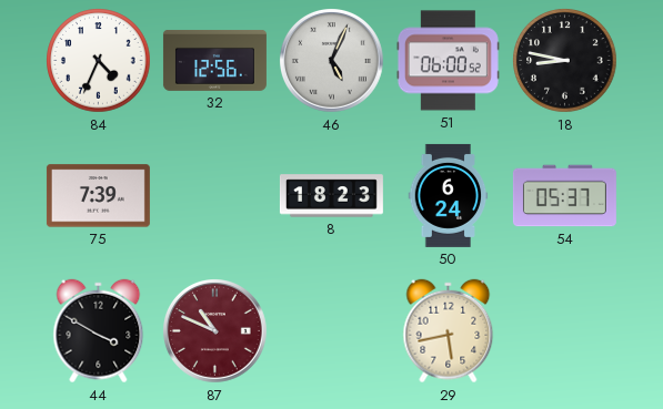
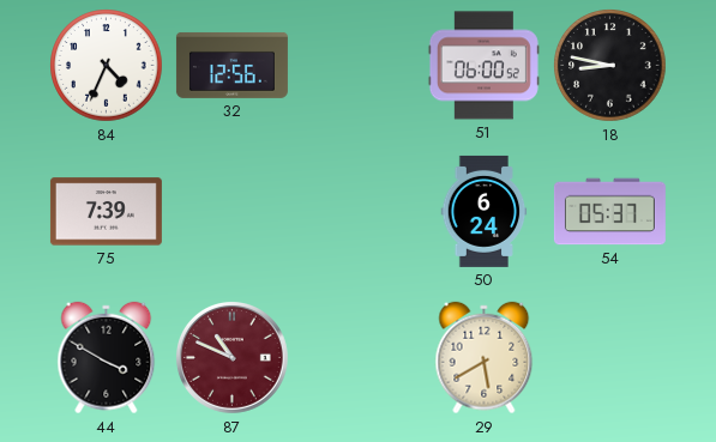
46: 5:04 -> none
8: 18:23 -> none
29: 5:43 -> 5:40
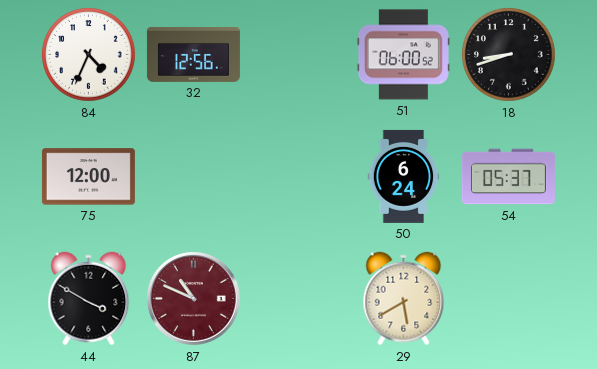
18: 8:47 -> 8:42
75: 7:39 -> 12:00
